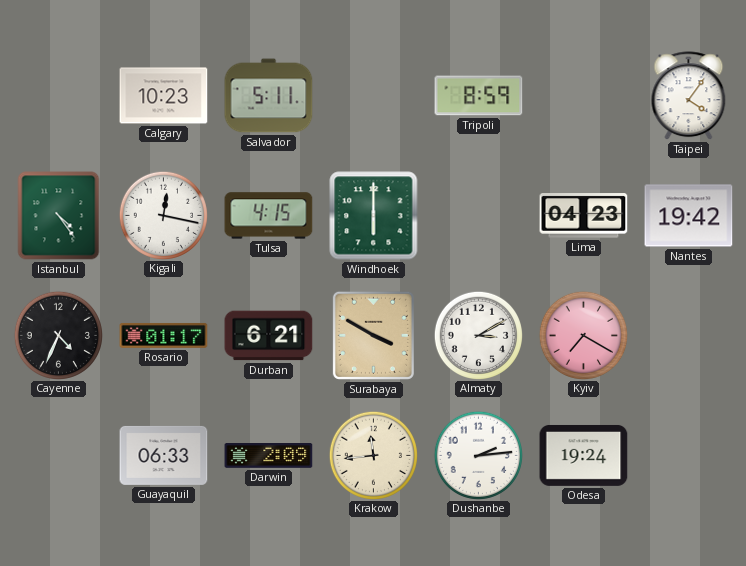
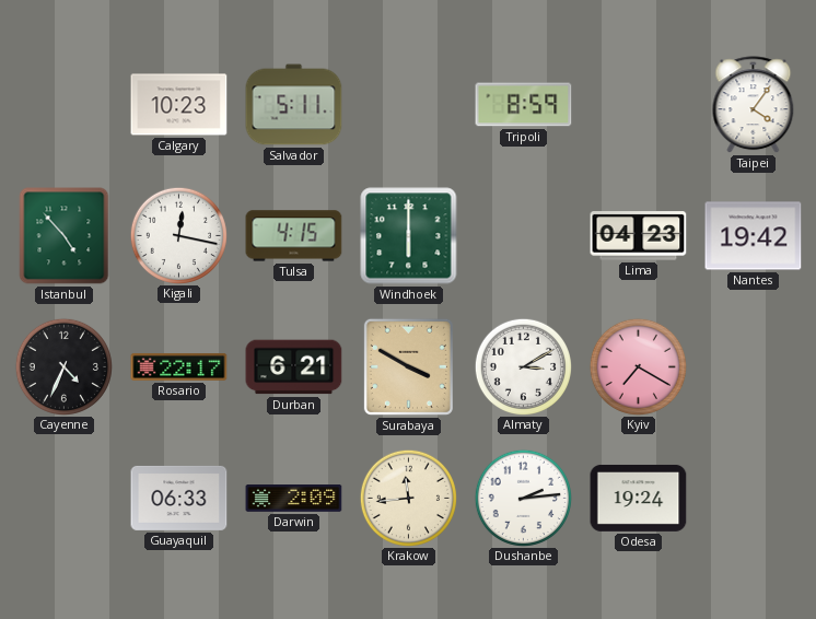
Istanbul: 4:24 -> 4:53
Rosario: 01:17 -> 22:17
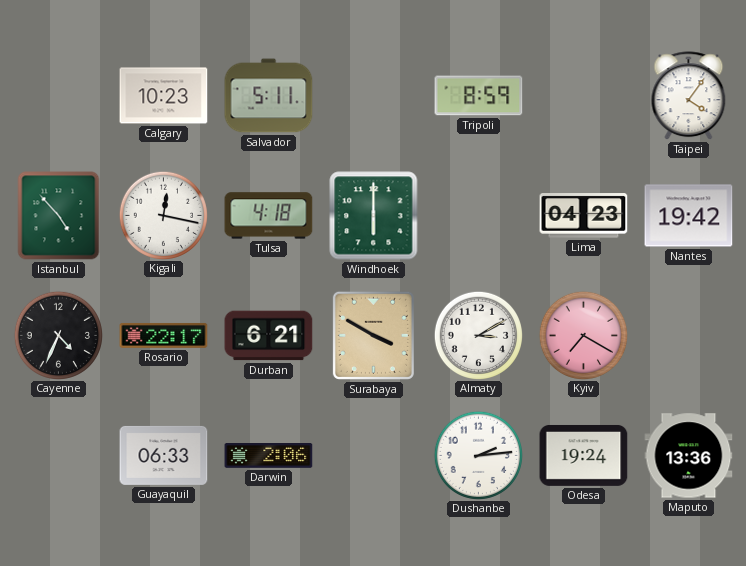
Tulsa: 4:15 -> 4:18
Darwin: 2:09 -> 2:06
Krakow: 11:44 -> none
Maputo: none -> 13:36
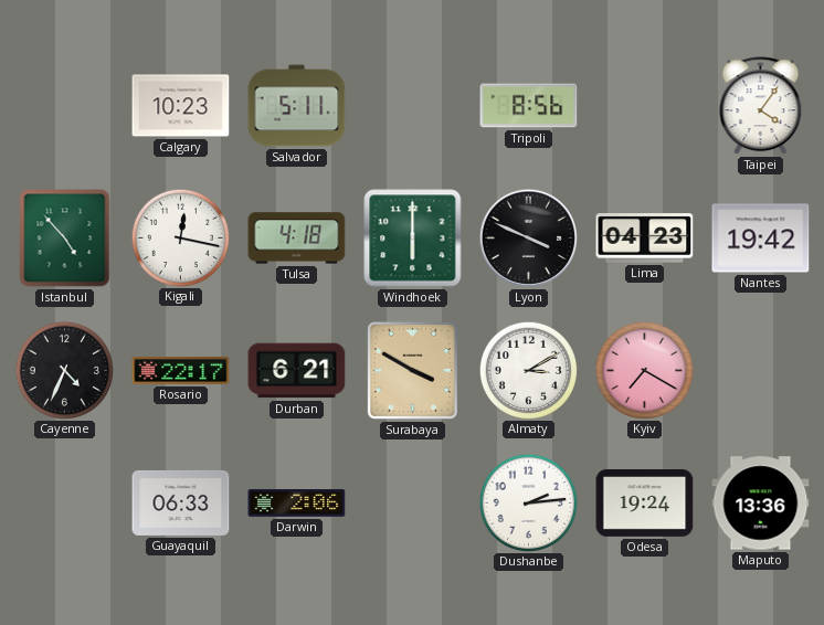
Tripoli: 8:59 -> 8:56
Lyon: none -> 3:49
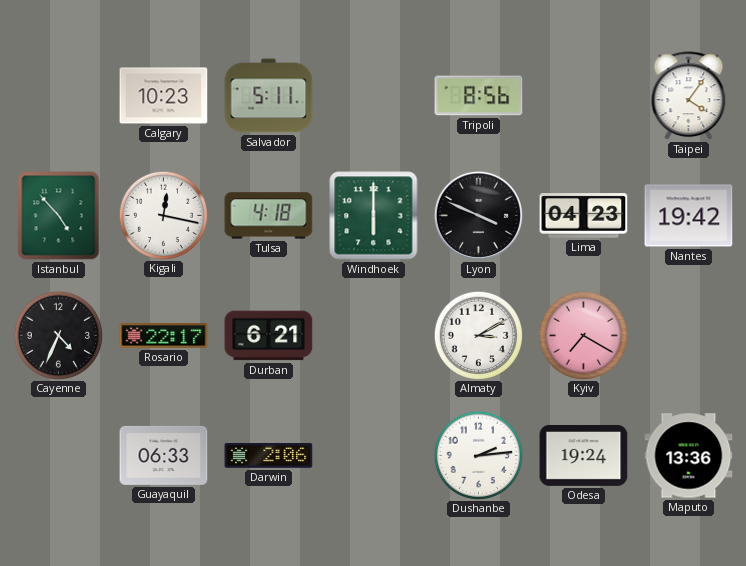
Surabaya: 3:50 -> none
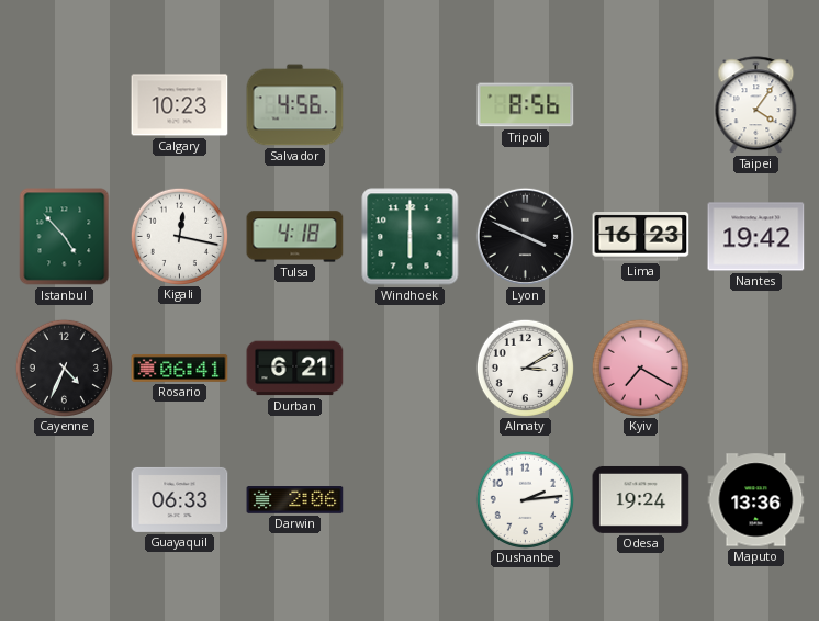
Salvador: 5:11 -> 4:56
Lima: 04:23 -> 16:23
Rosario: 22:17 -> 06:41
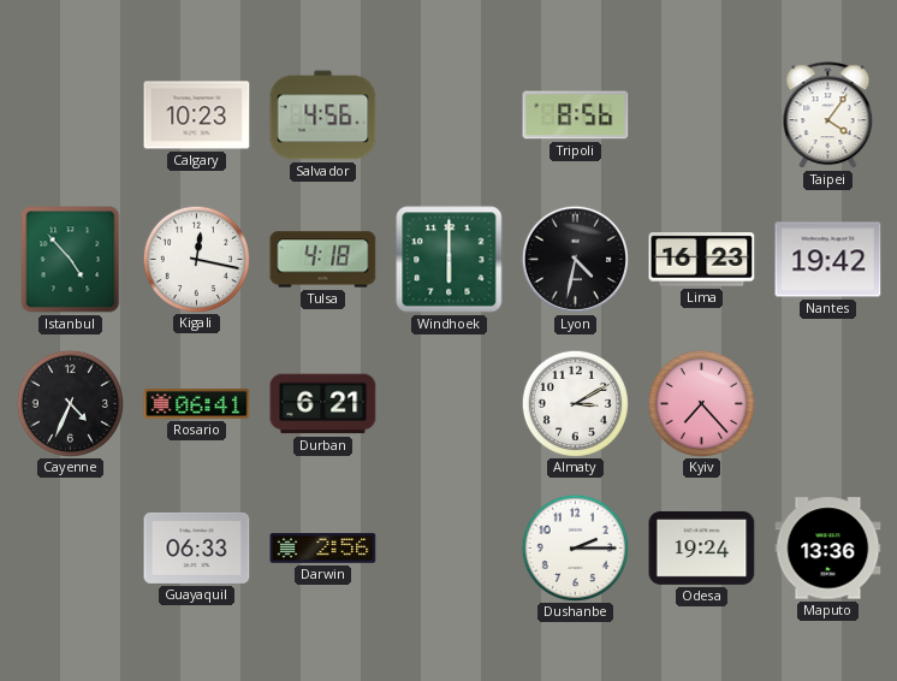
Lyon: 3:49 -> 4:32
Kyiv: 7:20 -> 7:23
Darwin: 2:06 -> 2:56
Dushanbe: 2:14 -> 2:15
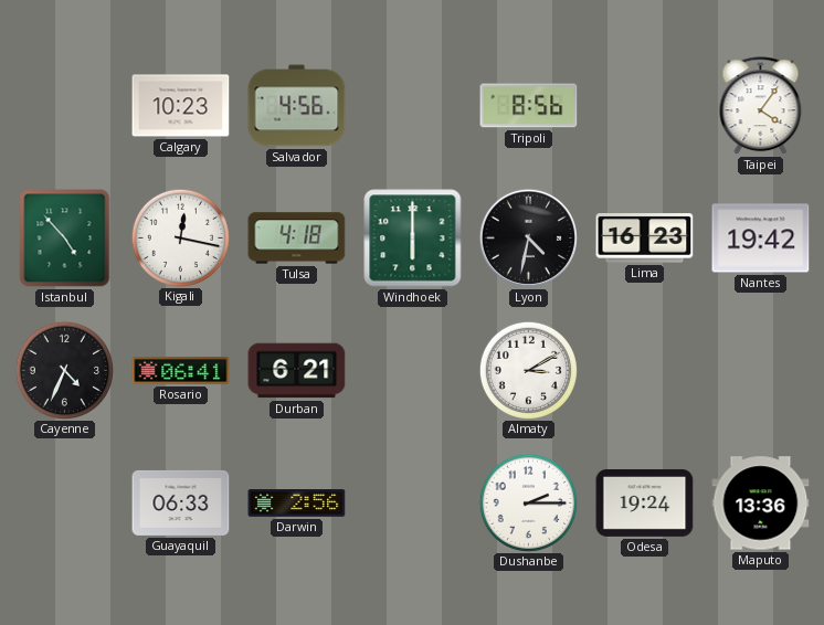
Kyiv: 7:23 -> none
